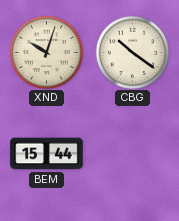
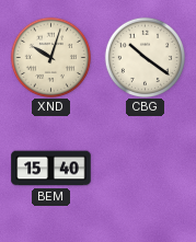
BEM: 15:44 -> 15:40
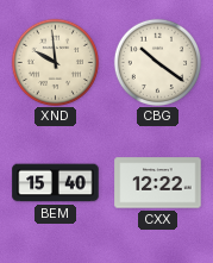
XND: 10:03 -> 9:59
CXX: none -> 12:22
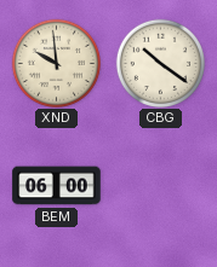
BEM: 15:40 -> 06:00
CXX: 12:22 -> none
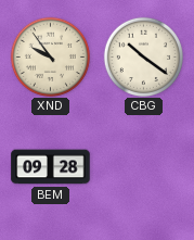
XND: 9:59 -> 9:54
BEM: 06:00 -> 09:28
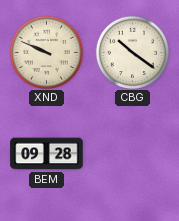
XND: 9:54 -> 9:49
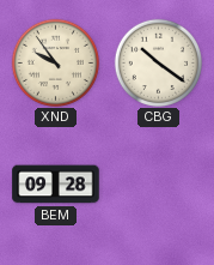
XND: 9:49 -> 9:54
